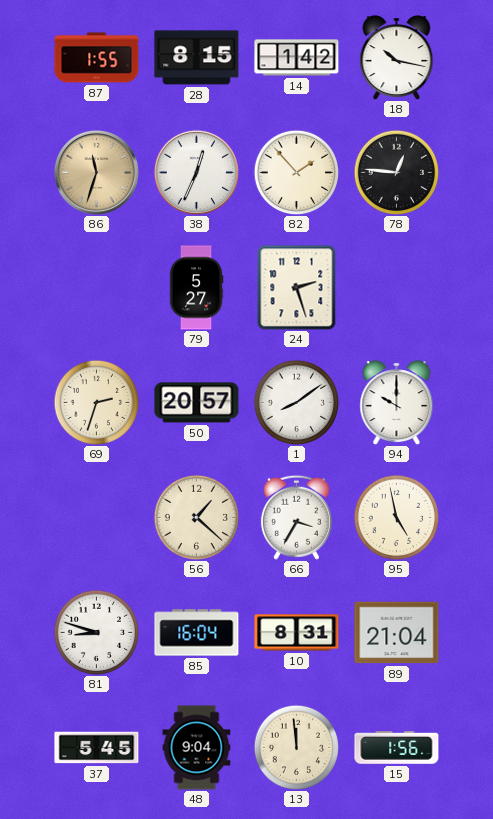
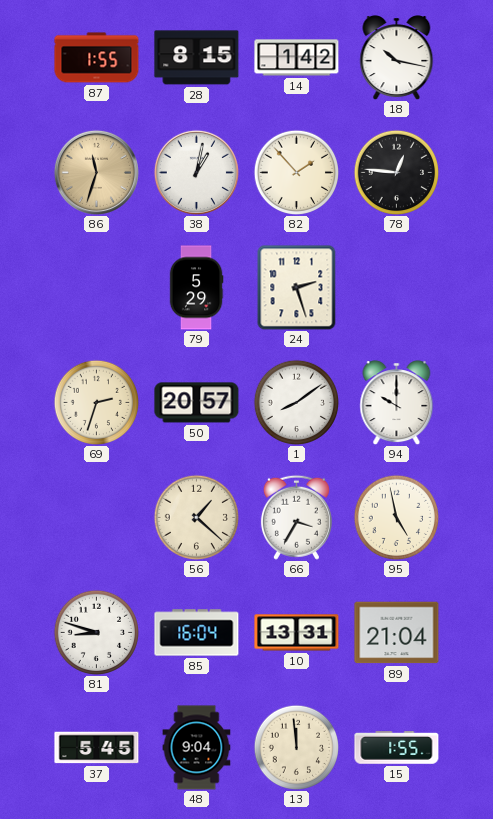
38: 12:34 -> 1:02
79: 5:27 -> 5:29
10: 8:31 -> 13:31
15: 1:56 -> 1:55
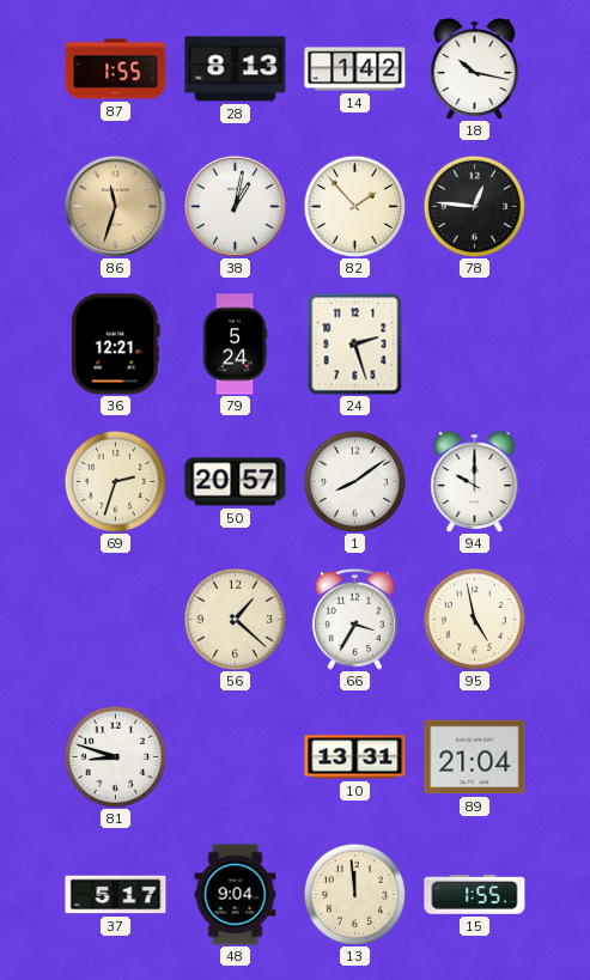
28: 8:15 -> 8:13
36: none -> 12:21
79: 5:29 -> 5:24
85: 16:04 -> none
37: 5:45 -> 5:17
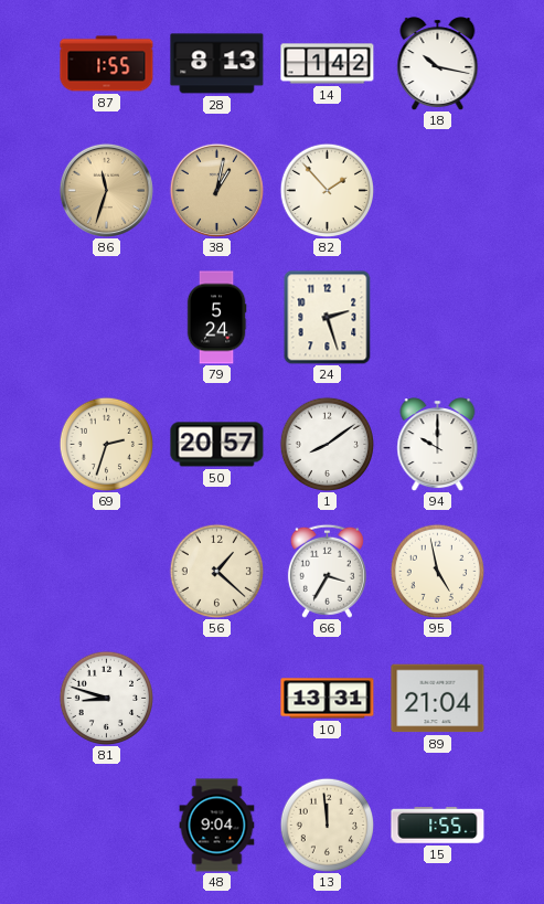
38 dial: white -> champagne
78: 12:46 -> none
36: 12:21 -> none
37: 5:17 -> none
